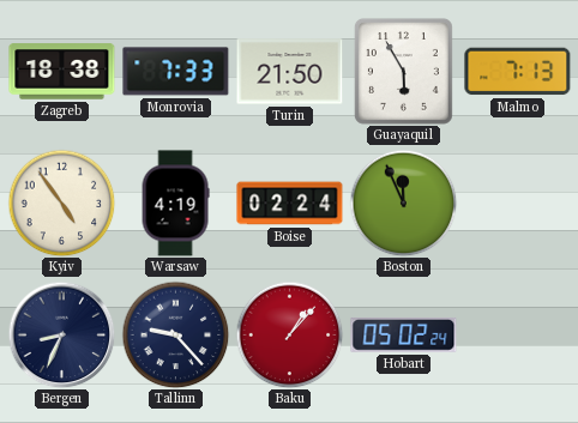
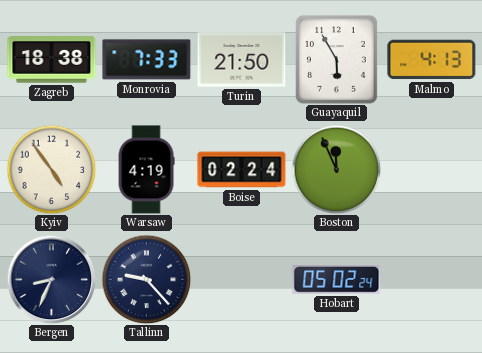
Malmo: 7:13 -> 4:13
Baku: 1:07 -> none
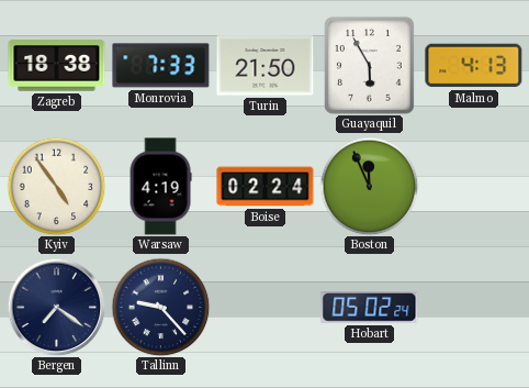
Bergen: 8:34 -> 7:21
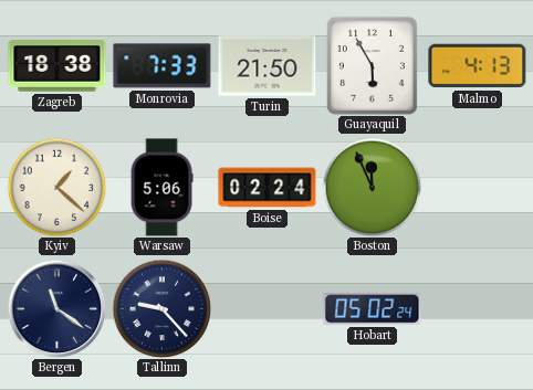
Kyiv: 4:54 -> 1:22
Warsaw: 4:19 -> 5:06
Bergen: 7:21 -> 11:21
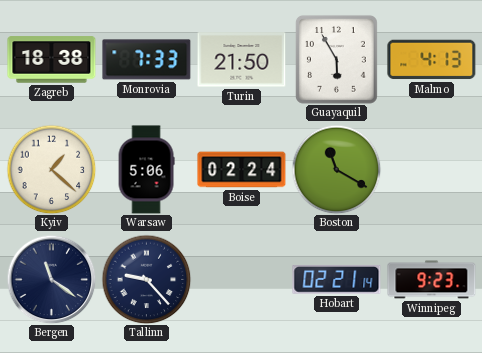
Boston: 11:56 -> 11:20
Hobart: 05:02 -> 02:21
Winnipeg: none -> 9:23
